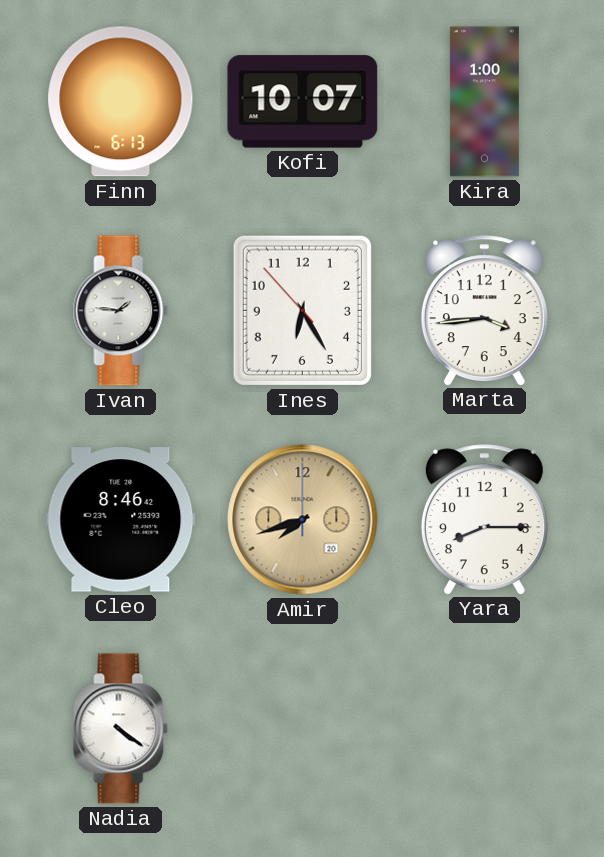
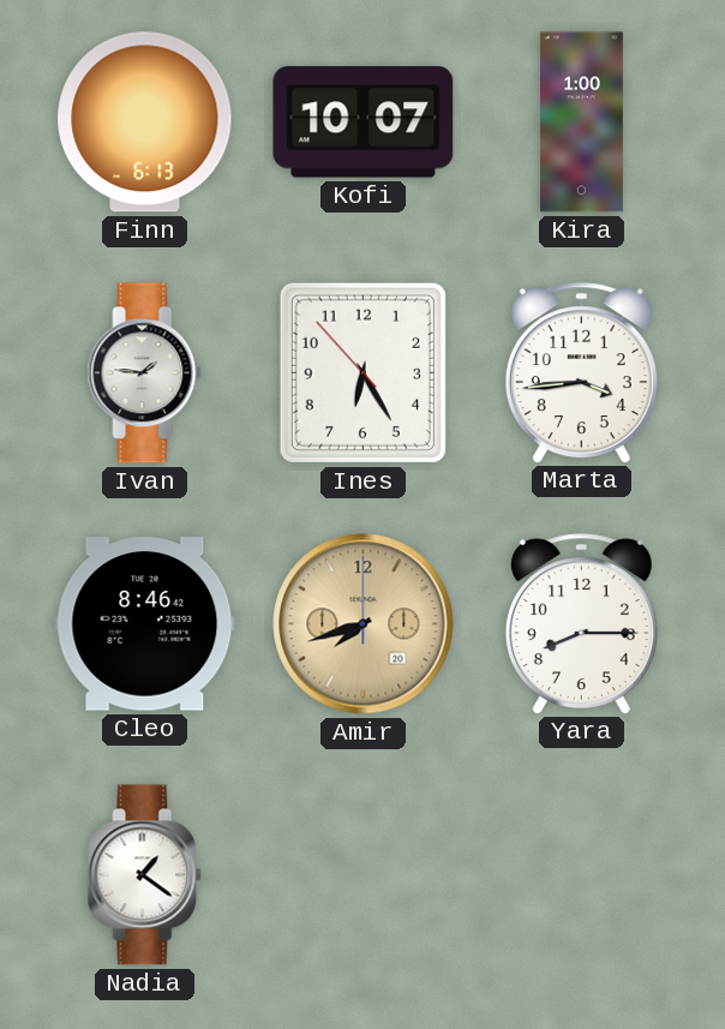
Nadia: 4:21 -> 1:21
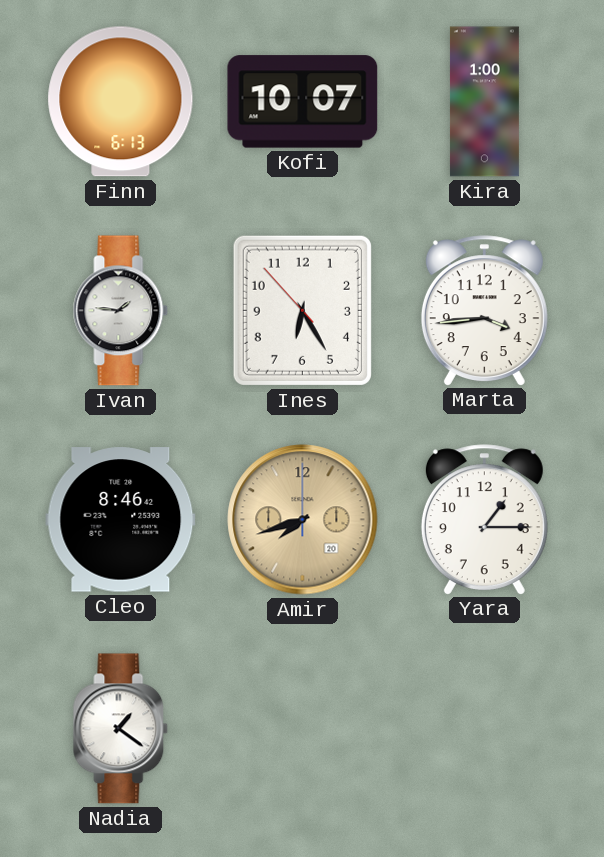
Yara: 8:15 -> 1:15
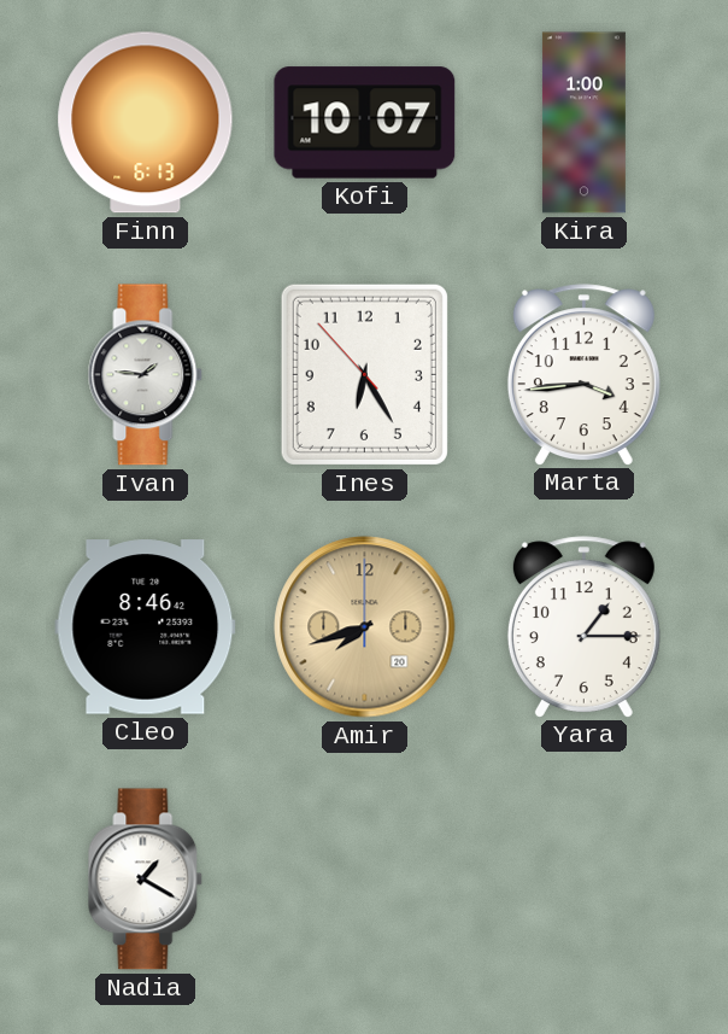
Nadia: 1:21 -> 1:20
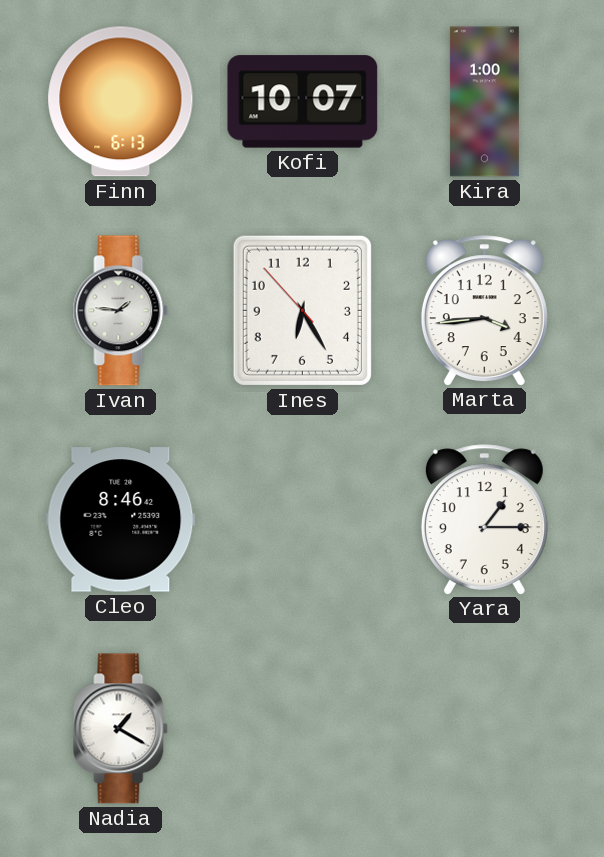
Amir: 7:42 -> none
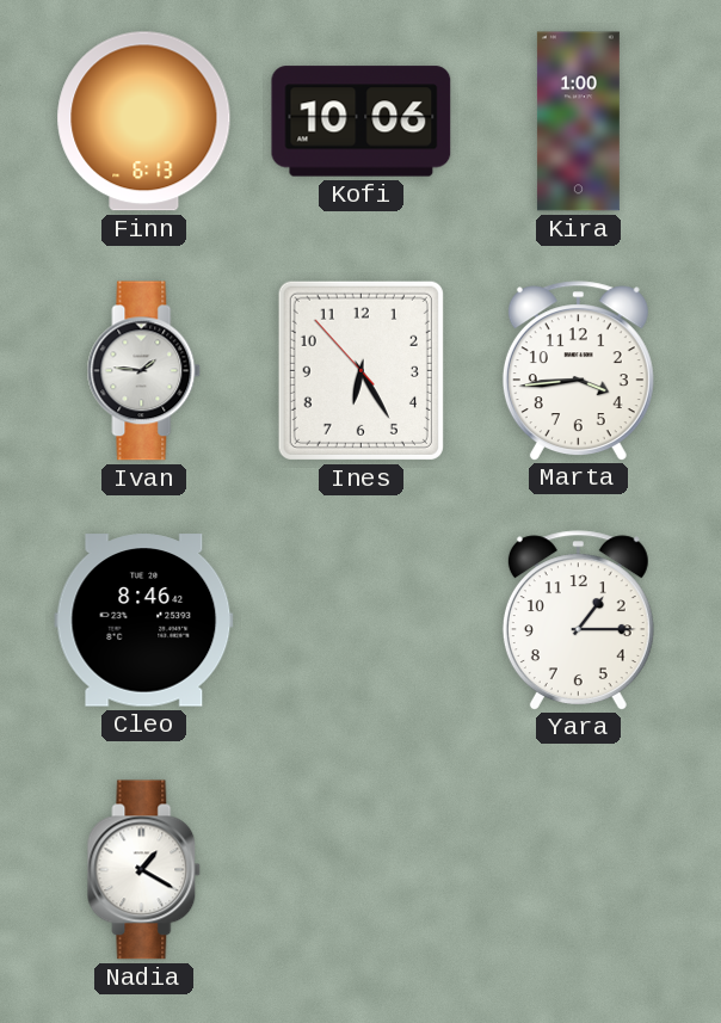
Kofi: 10:07 -> 10:06
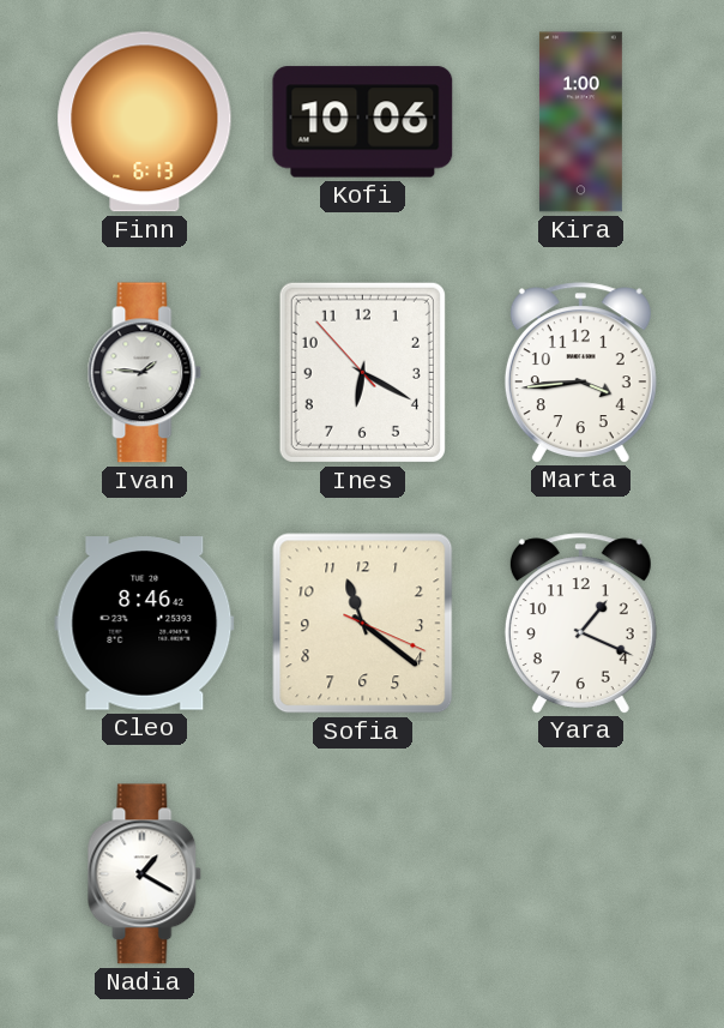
Ines: 6:24 -> 6:19
Sofia: none -> 11:21
Yara: 1:15 -> 1:19
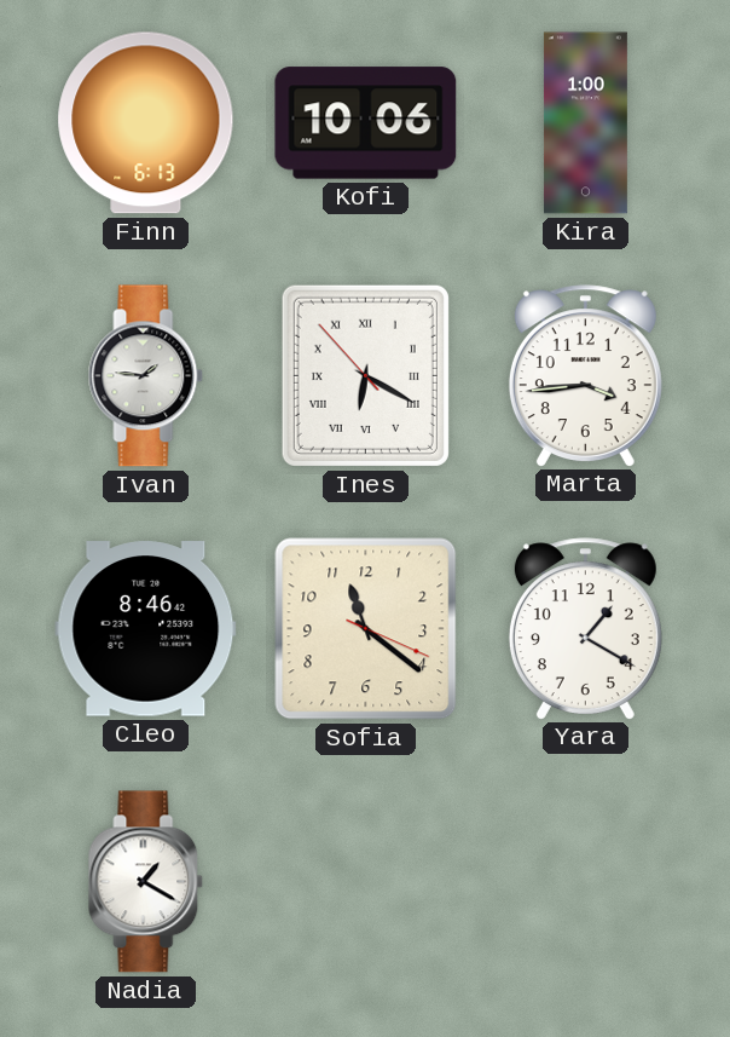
Ines numerals: Arabic -> Roman
Yara: 1:19 -> 1:20
